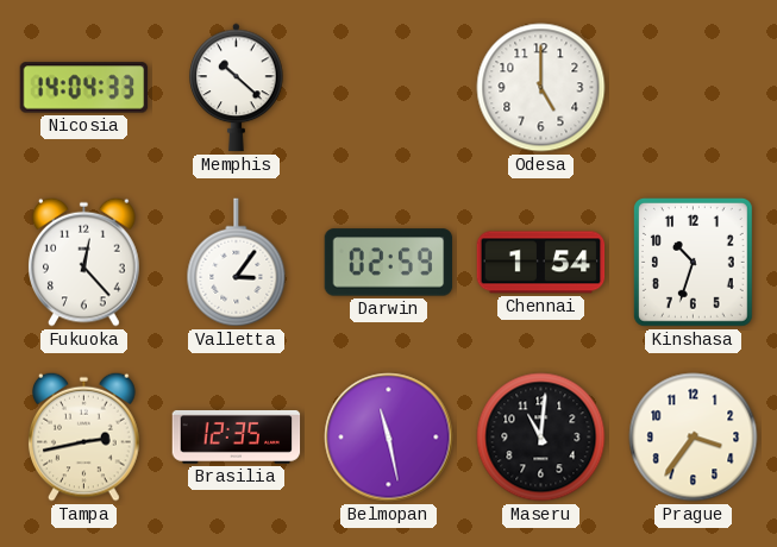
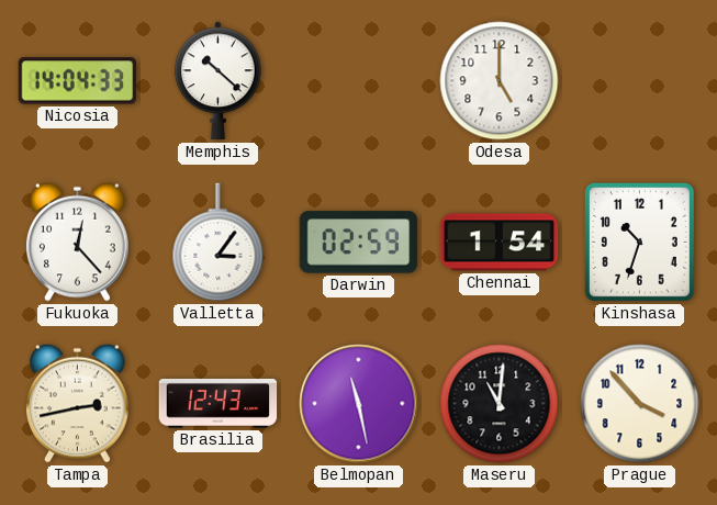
Brasilia: 12:35 -> 12:43
Prague: 3:36 -> 3:53
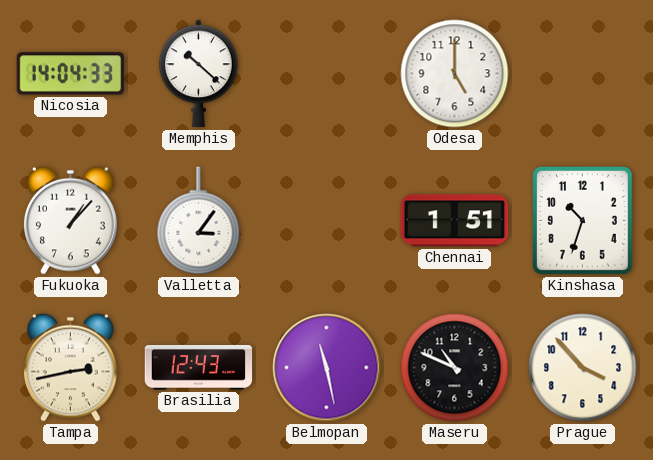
Fukuoka: 12:23 -> 1:07
Darwin: 02:59 -> none
Chennai: 1:54 -> 1:51
Maseru: 11:01 -> 10:49
